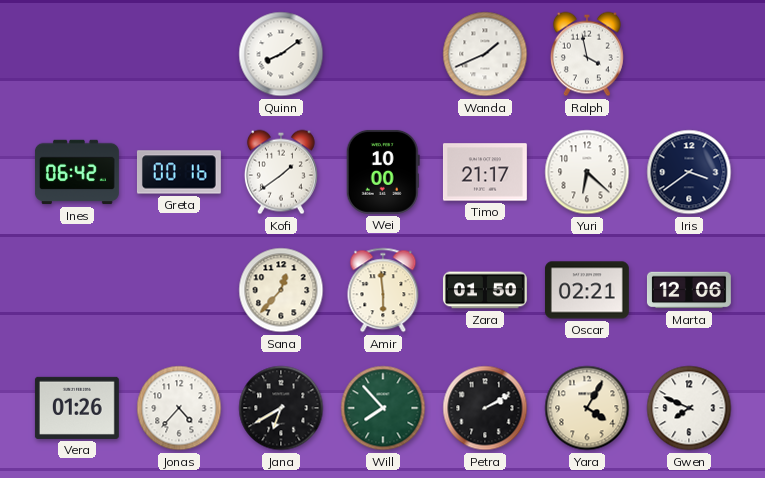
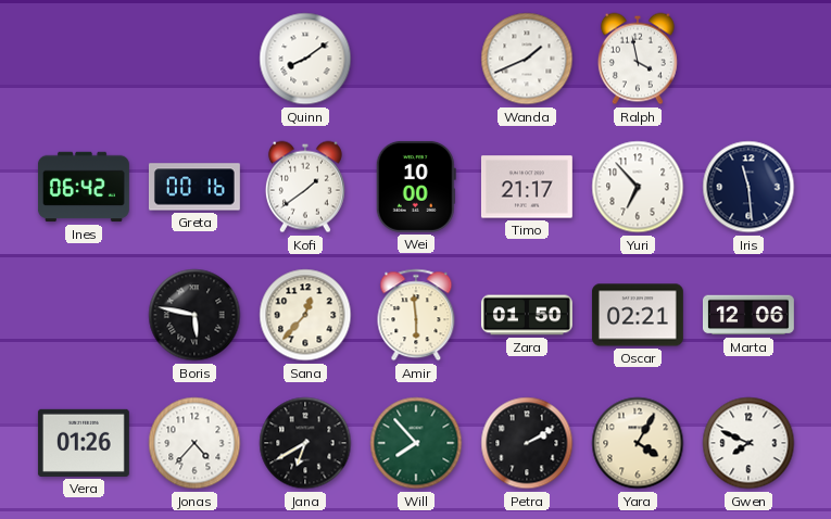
Yuri: 6:22 -> 6:53
Iris: 3:39 -> 11:29
Boris: none -> 5:47
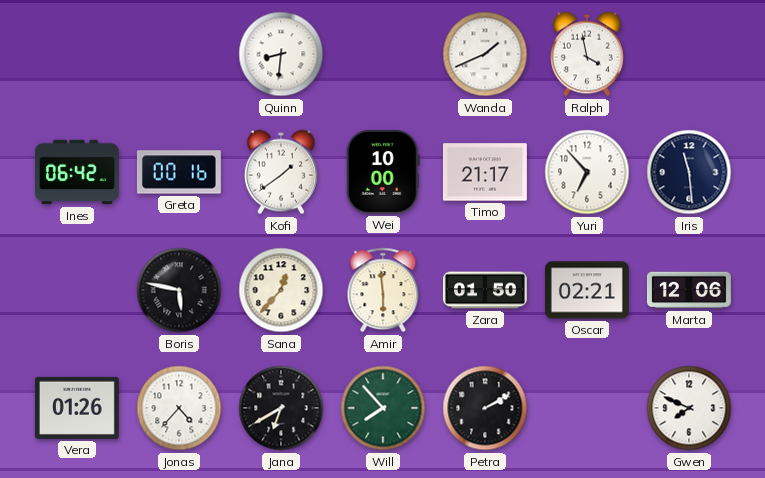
Quinn: 8:09 -> 8:31
Yara: 4:05 -> none
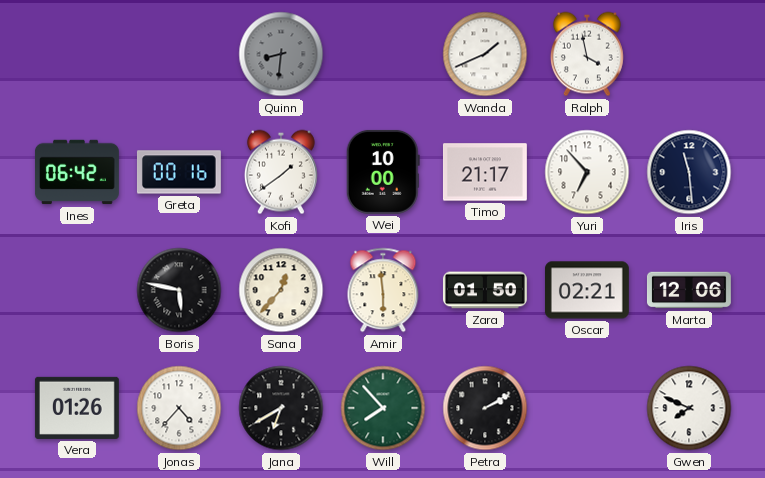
Quinn dial: white -> grey
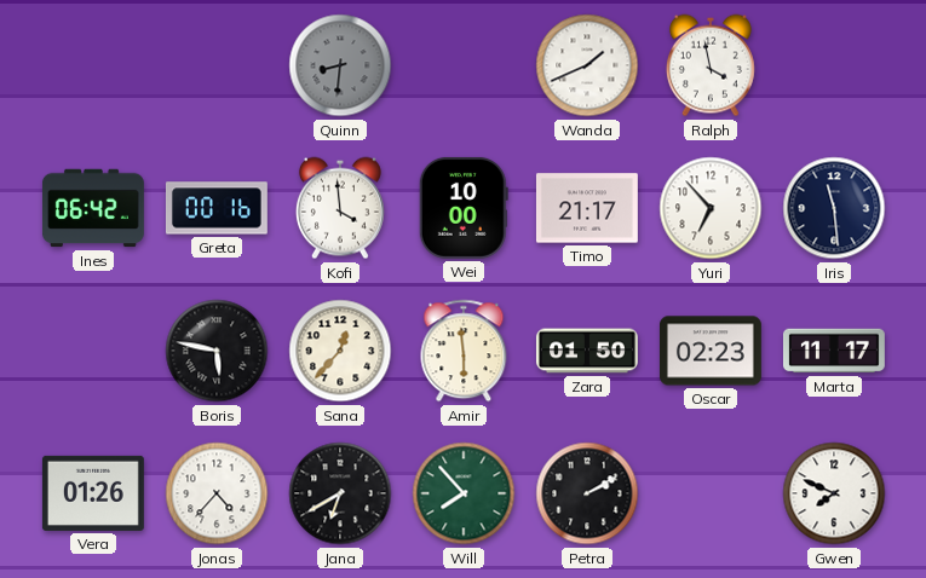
Kofi: 1:39 -> 3:59
Oscar: 02:21 -> 02:23
Marta: 12:06 -> 11:17
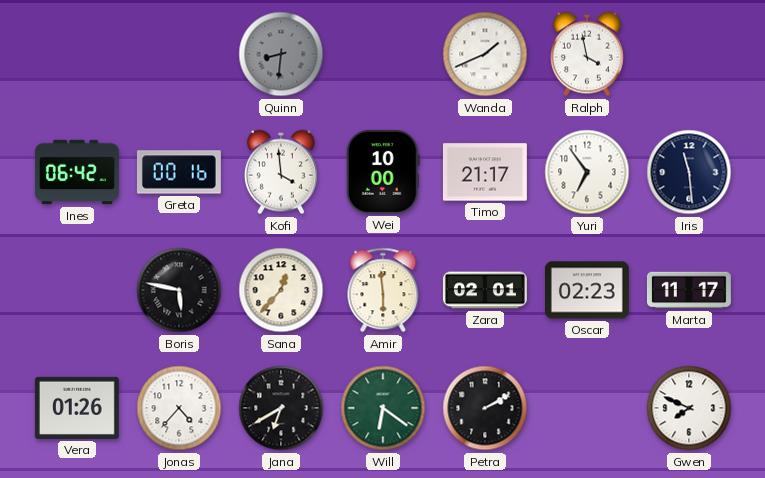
Yuri: 6:53 -> 6:54
Zara: 01:50 -> 02:01
Will: 7:53 -> 6:21
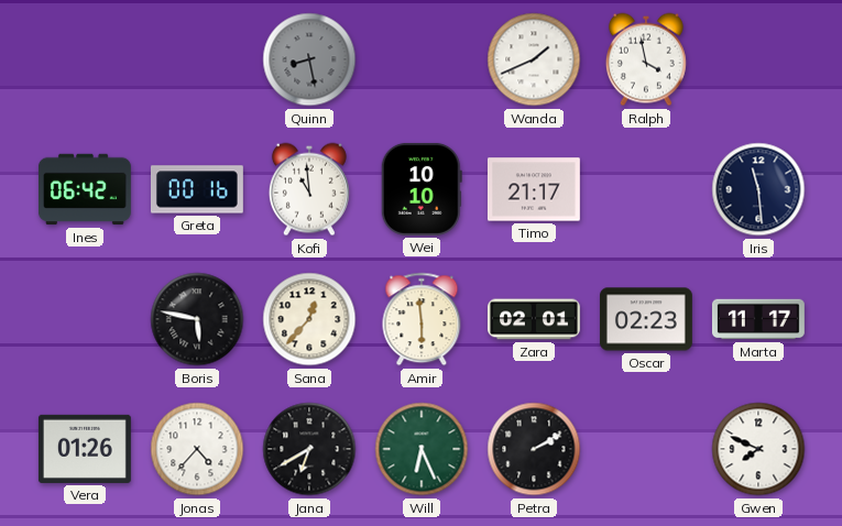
Quinn: 8:31 -> 8:28
Kofi: 3:59 -> 10:59
Wei: 10:00 -> 10:10
Yuri: 6:54 -> none
Will: 6:21 -> 6:26
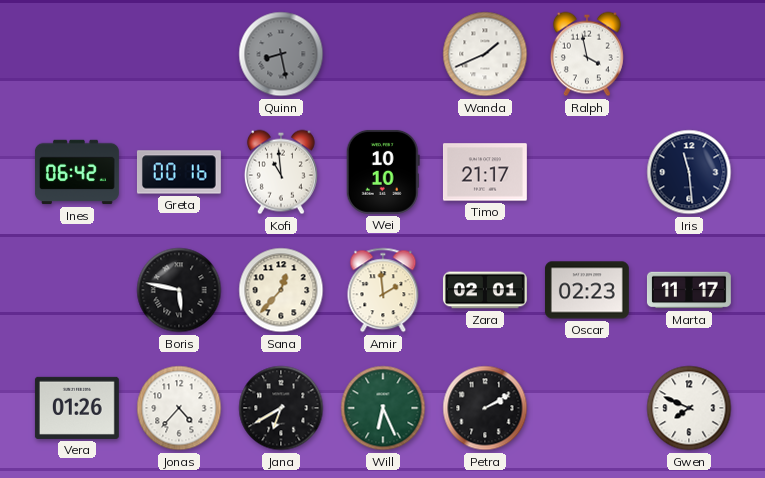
Amir: 5:59 -> 1:59
